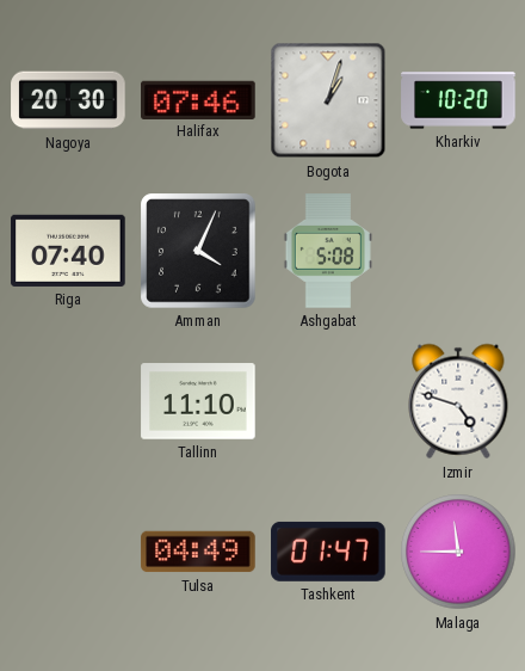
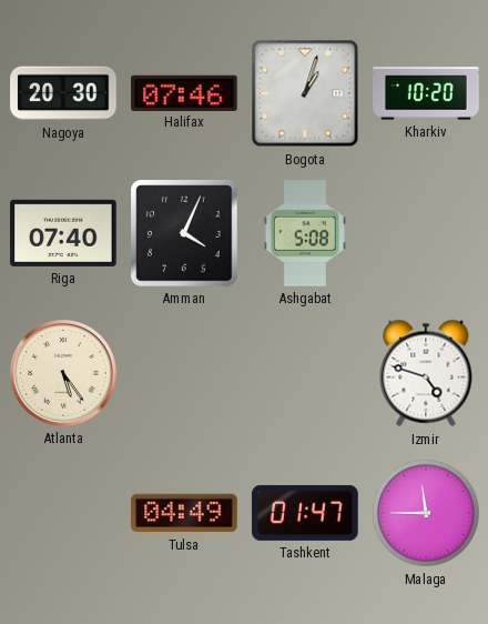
Atlanta: none -> 5:24
Tallinn: 11:10 -> none
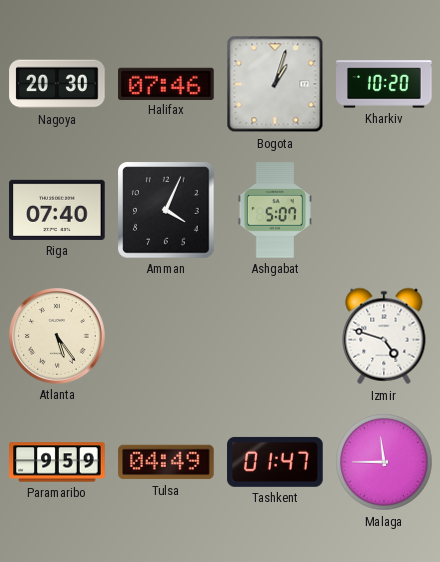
Ashgabat: 5:08 -> 5:07
Paramaribo: none -> 9:59
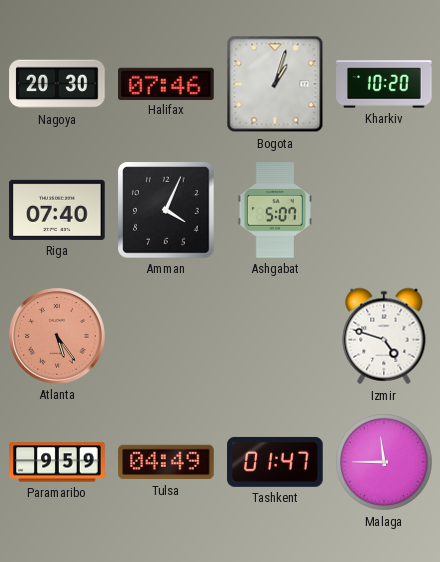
Atlanta dial: cream -> salmon
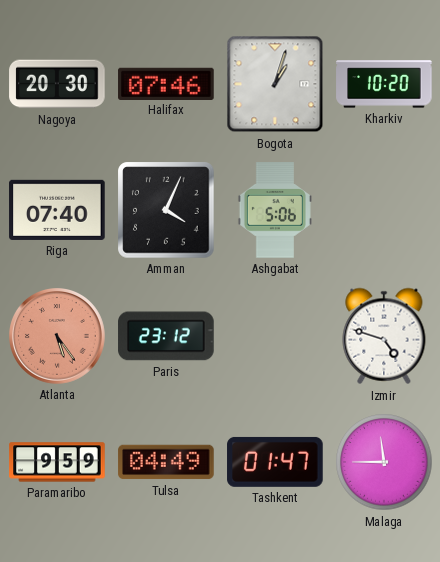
Ashgabat: 5:07 -> 5:06
Paris: none -> 23:12
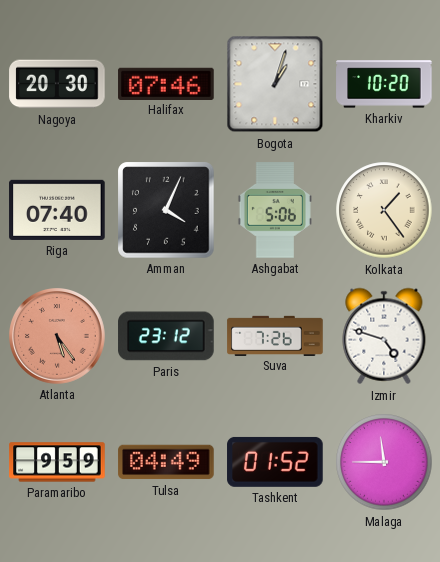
Kolkata: none -> 1:24
Suva: none -> 7:26
Tashkent: 01:47 -> 01:52
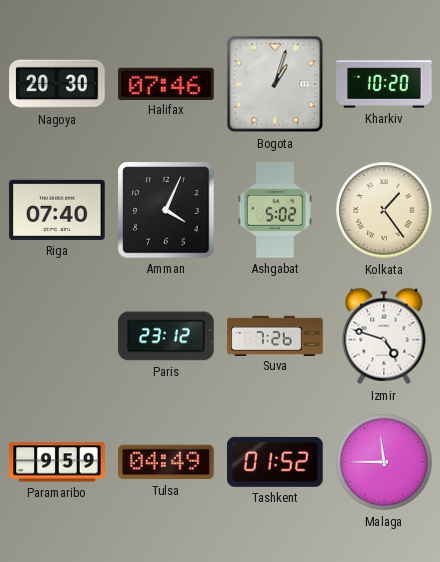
Ashgabat: 5:06 -> 5:02
Atlanta: 5:24 -> none
